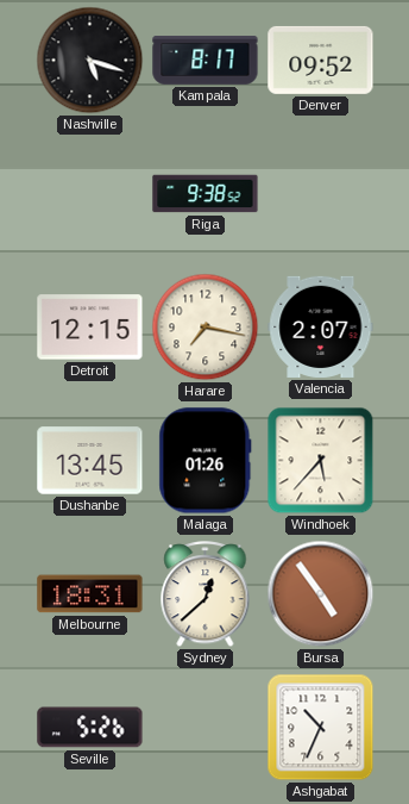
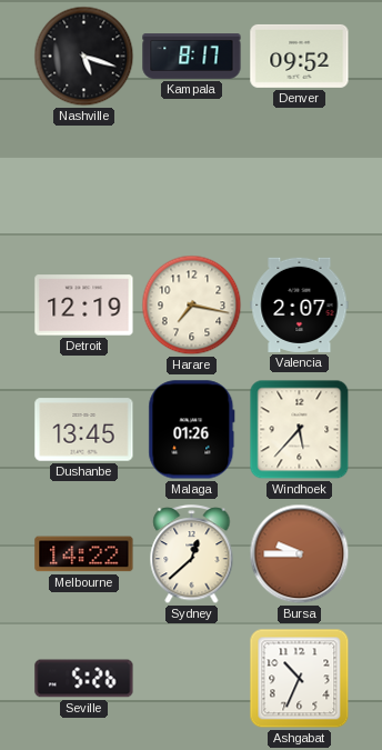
Riga: 9:38 -> none
Detroit: 12:15 -> 12:19
Melbourne: 18:31 -> 14:22
Bursa: 4:54 -> 9:45
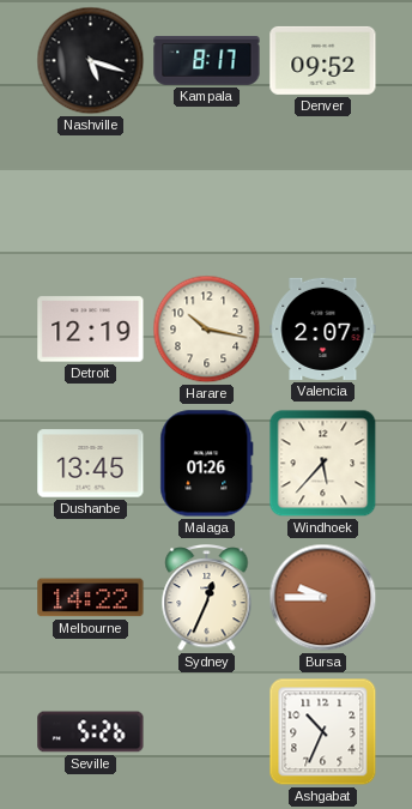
Harare: 7:17 -> 10:17
Sydney: 12:38 -> 12:34
